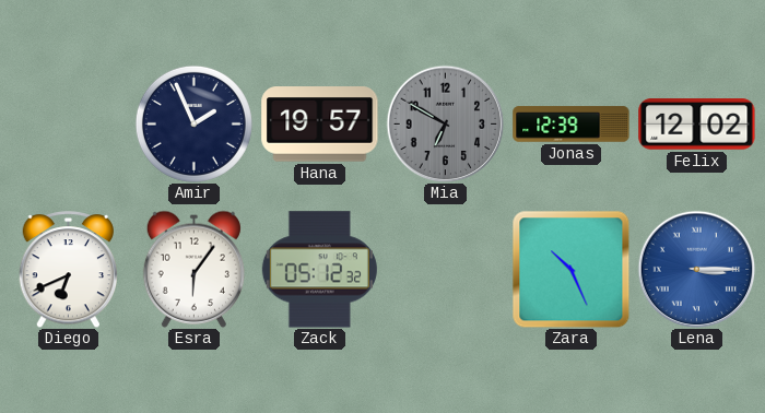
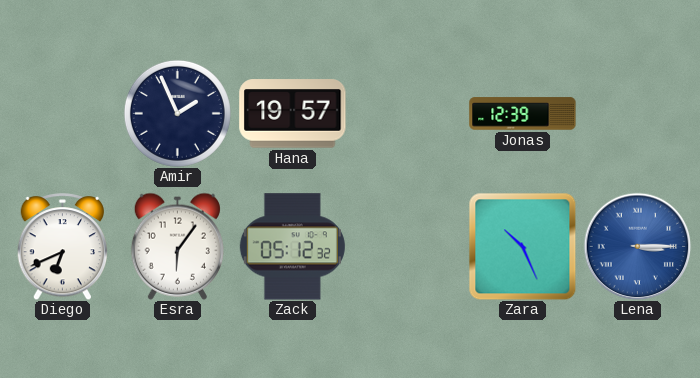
Mia: 6:50 -> none
Felix: 12:02 -> none
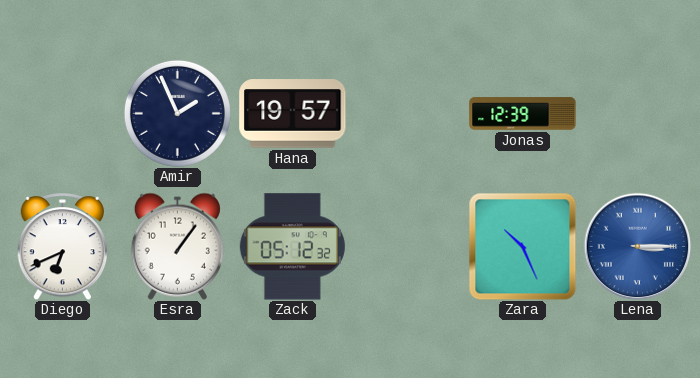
Esra: 6:06 -> 1:06
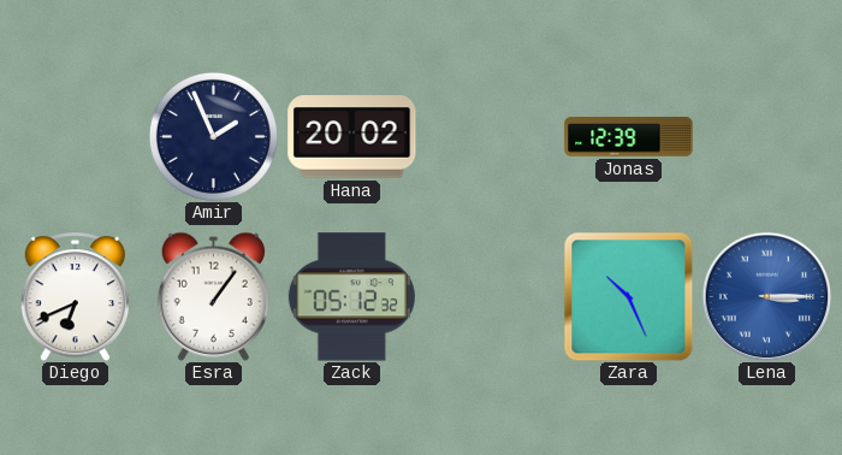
Hana: 19:57 -> 20:02
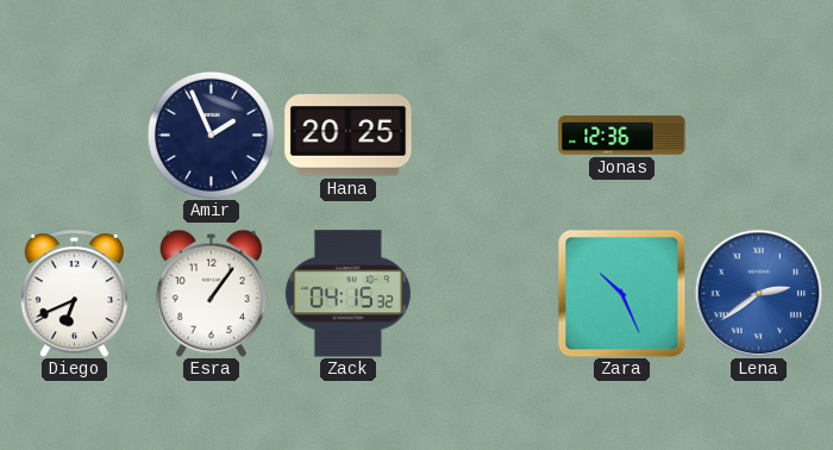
Hana: 20:02 -> 20:25
Jonas: 12:39 -> 12:36
Zack: 05:12 -> 04:15
Lena: 3:15 -> 2:39
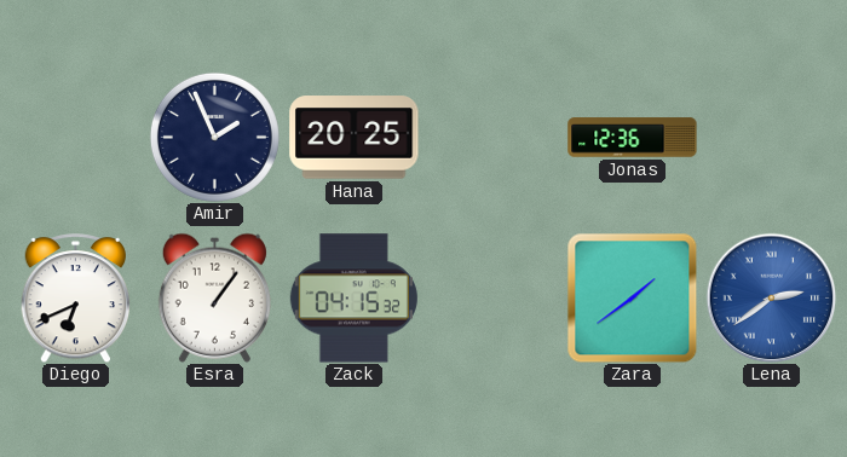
Zara: 10:26 -> 1:39
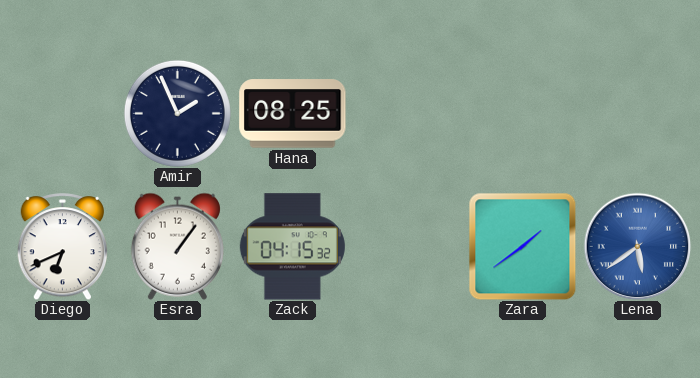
Hana: 20:25 -> 08:25
Jonas: 12:36 -> none
Lena: 2:39 -> 5:39
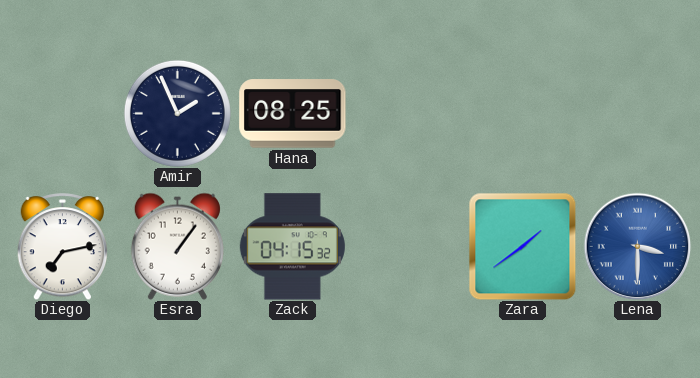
Diego: 6:41 -> 7:13
Lena: 5:39 -> 3:30
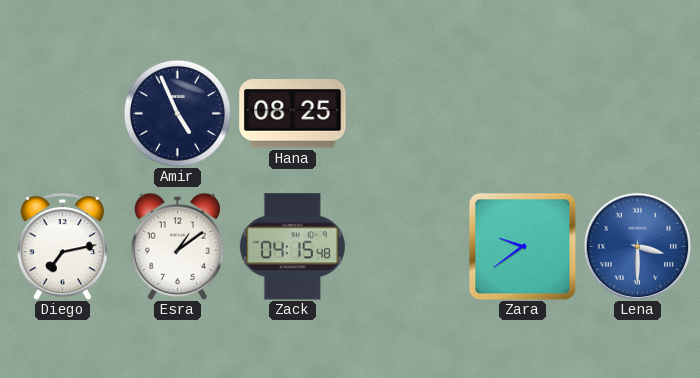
Amir: 1:56 -> 4:56
Esra: 1:06 -> 1:09
Zack: 04:15:32 -> 04:15:48
Zara: 1:39 -> 9:39
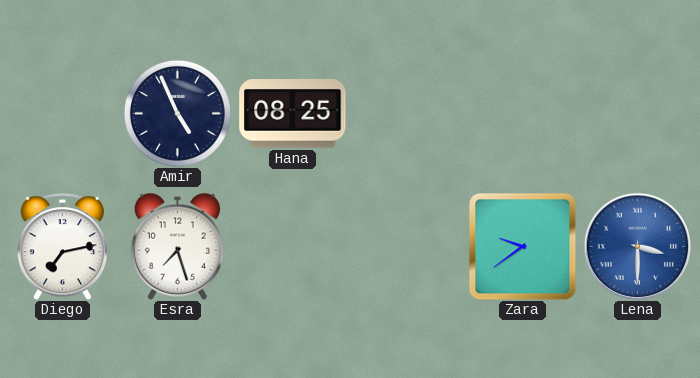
Esra: 1:09 -> 7:27
Zack: 04:15 -> none
